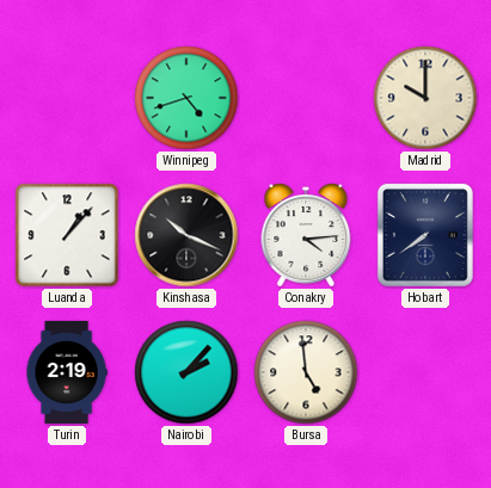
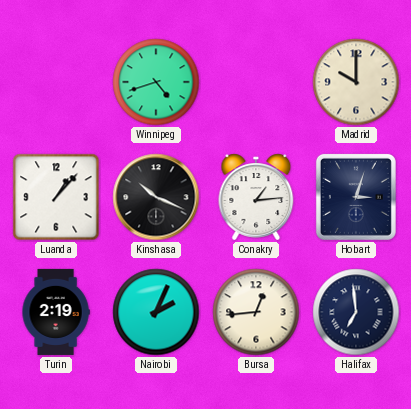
Conakry: 4:14 -> 1:14
Hobart: 7:39 -> 3:03
Nairobi: 2:07 -> 2:04
Bursa: 4:59 -> 12:44
Halifax: none -> 6:59
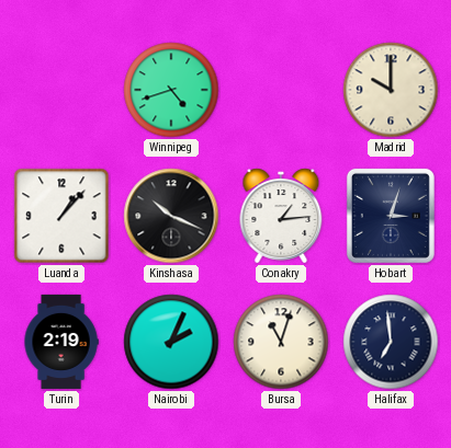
Bursa: 12:44 -> 11:03
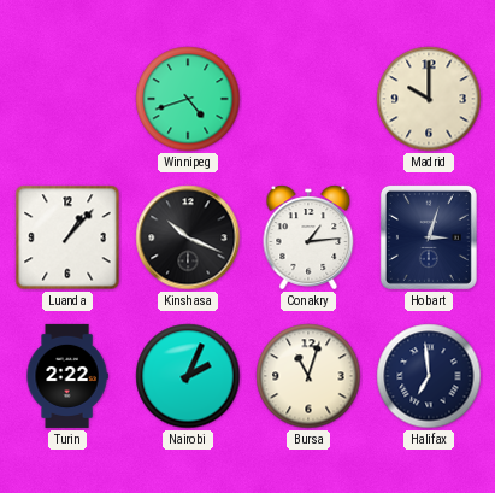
Turin: 2:19 -> 2:22
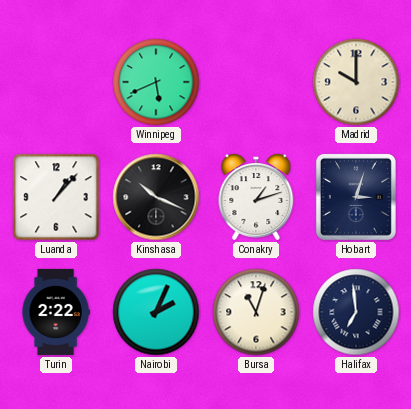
Winnipeg: 4:42 -> 5:41
Conakry: 1:14 -> 1:12
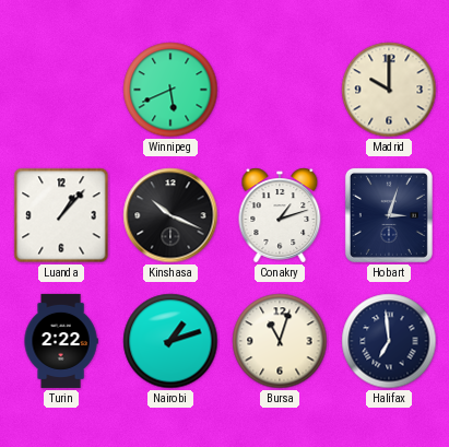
Nairobi: 2:04 -> 1:12
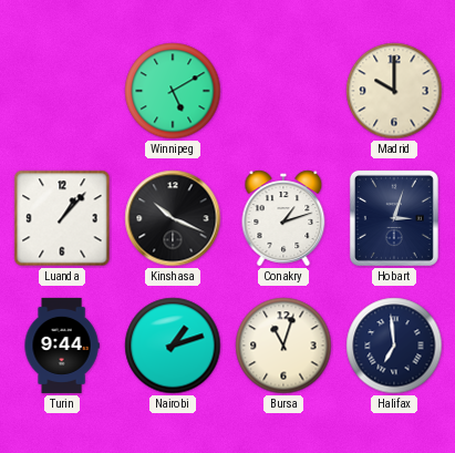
Winnipeg: 5:41 -> 5:10
Turin: 2:22 -> 9:44
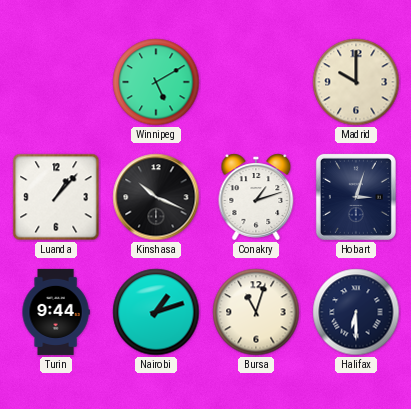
Halifax: 6:59 -> 6:30
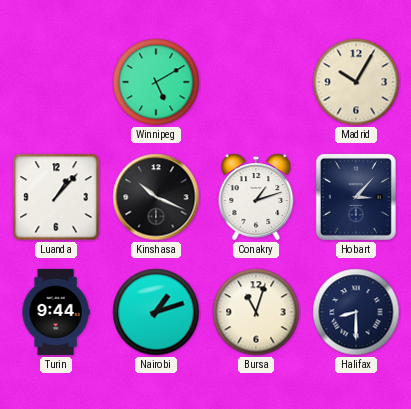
Madrid: 10:00 -> 10:05
Hobart: 3:03 -> 3:07
Halifax: 6:30 -> 8:30
